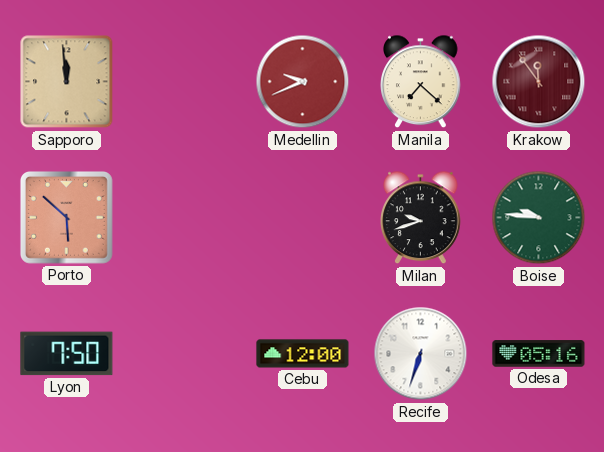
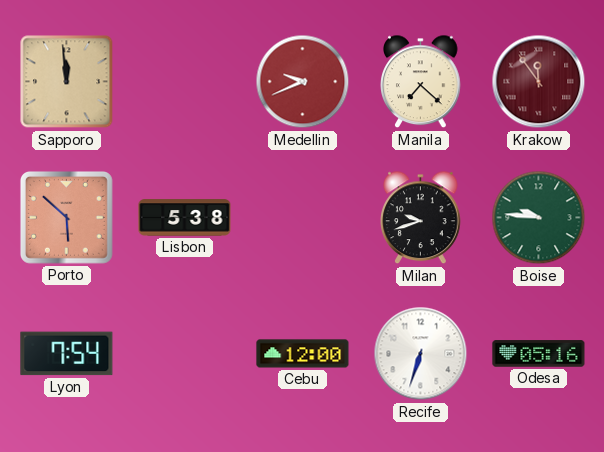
Lisbon: none -> 5:38
Lyon: 7:50 -> 7:54
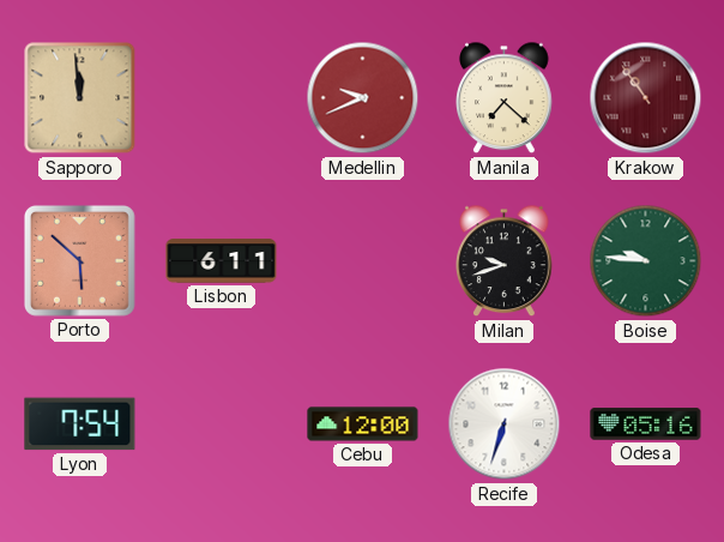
Krakow: 11:54 -> 10:54
Lisbon: 5:38 -> 6:11
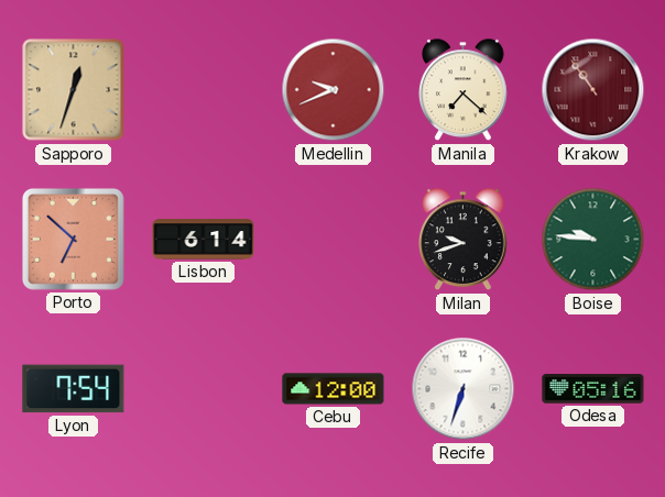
Sapporo: 11:59 -> 12:33
Porto: 5:52 -> 6:52
Lisbon: 6:11 -> 6:14
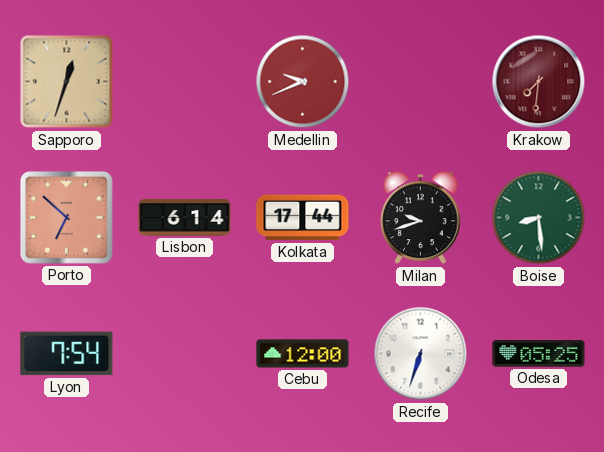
Manila: 7:22 -> none
Krakow: 10:54 -> 7:31
Kolkata: none -> 17:44
Boise: 9:46 -> 8:29
Odesa: 05:16 -> 05:25
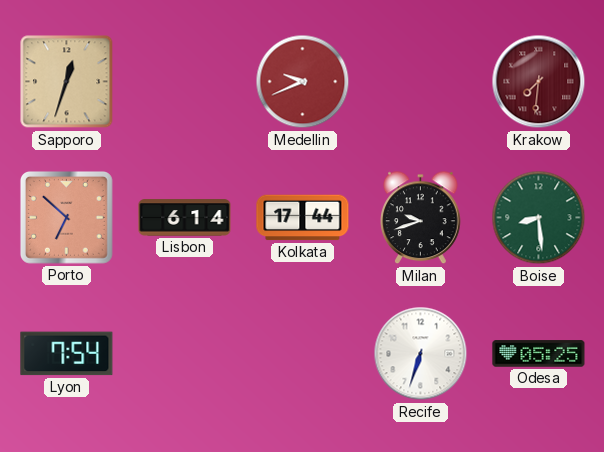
Cebu: 12:00 -> none
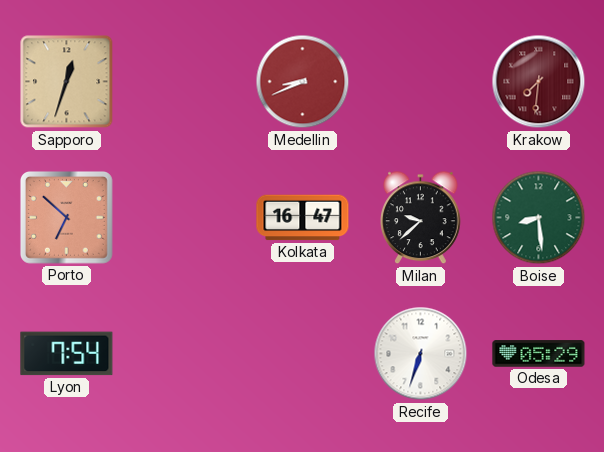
Medellin: 9:41 -> 8:41
Lisbon: 6:14 -> none
Kolkata: 17:44 -> 16:47
Milan: 9:42 -> 9:38
Odesa: 05:25 -> 05:29
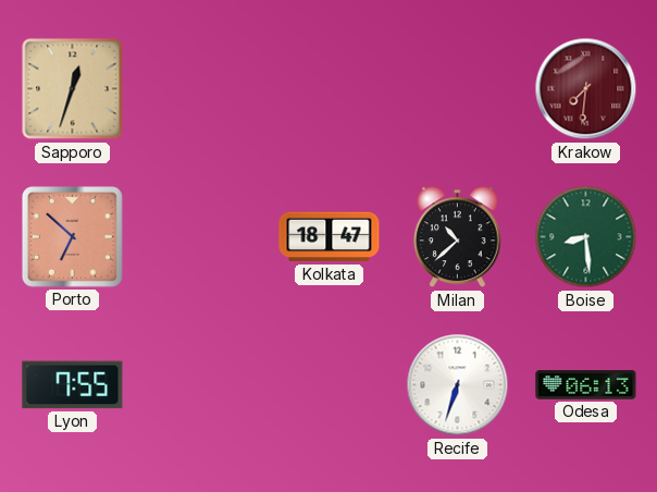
Medellin: 8:41 -> none
Kolkata: 16:47 -> 18:47
Milan: 9:38 -> 10:38
Lyon: 7:54 -> 7:55
Odesa: 05:29 -> 06:13
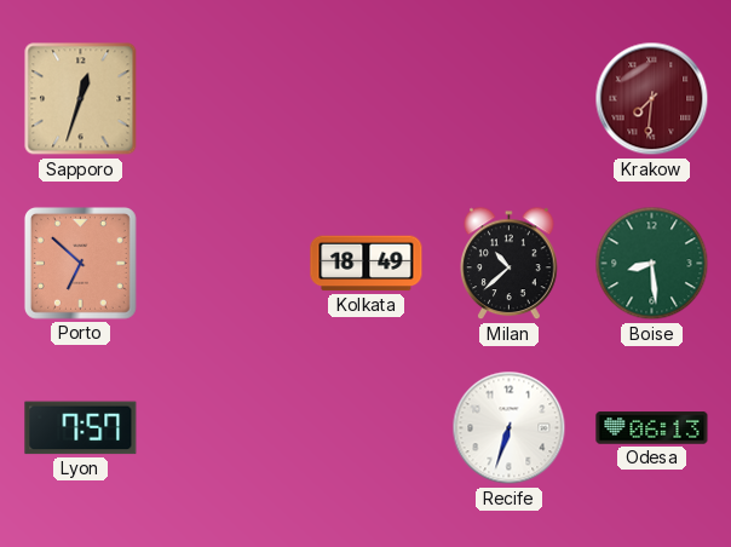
Kolkata: 18:47 -> 18:49
Lyon: 7:55 -> 7:57
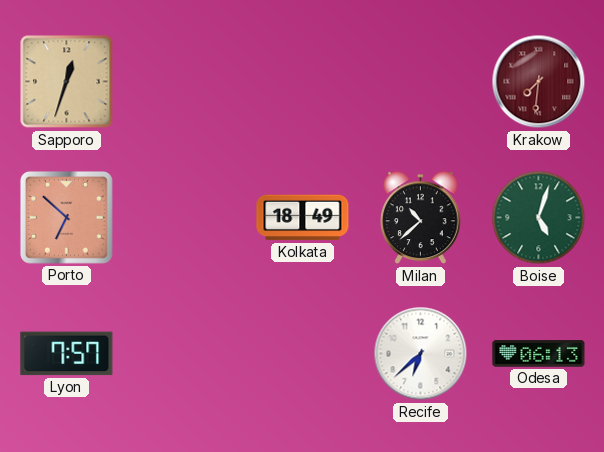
Boise: 8:29 -> 5:03
Recife: 6:33 -> 6:38
